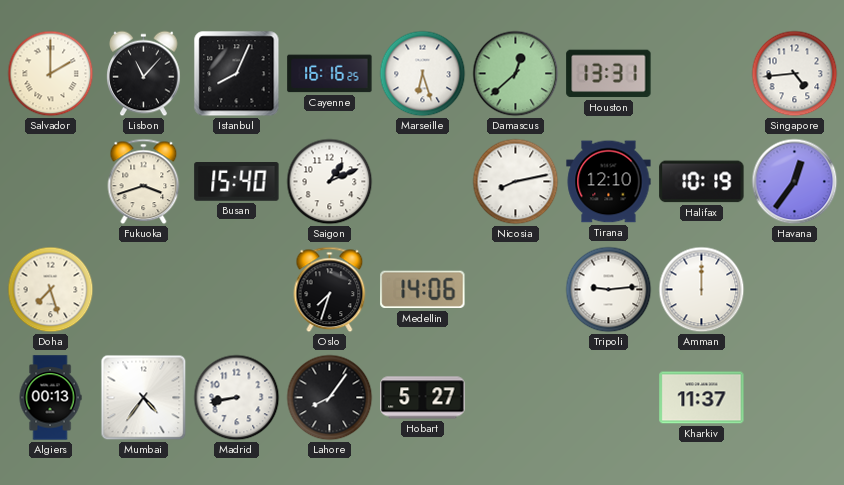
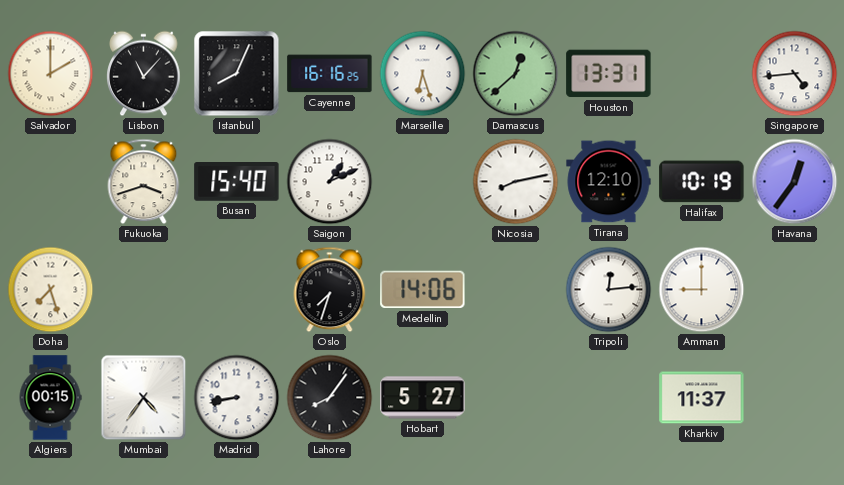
Tripoli: 9:14 -> 12:14
Amman: 12:00 -> 9:00
Algiers: 00:13 -> 00:15
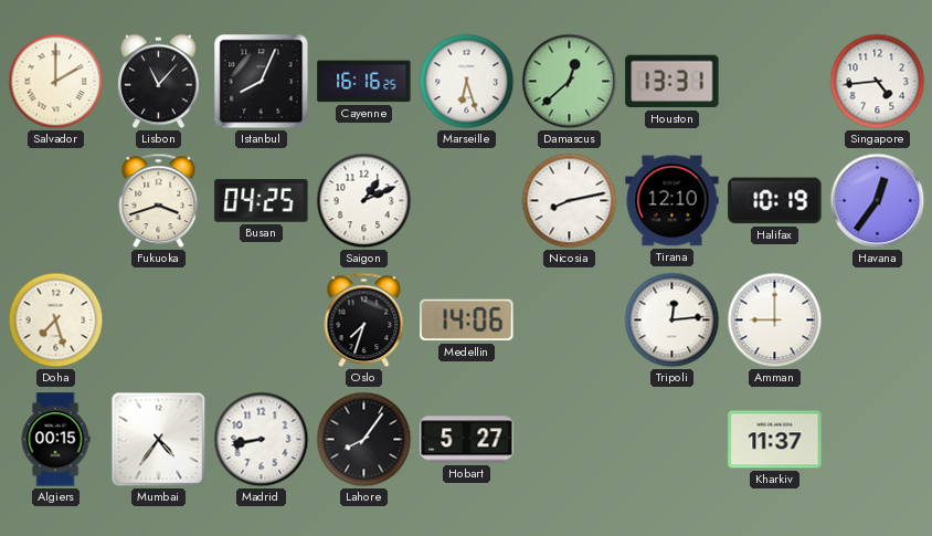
Busan: 15:40 -> 04:25
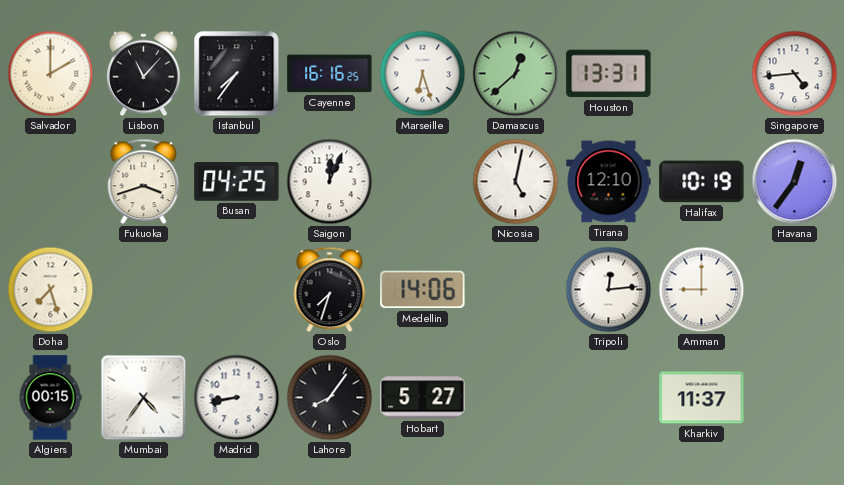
Istanbul: 8:04 -> 7:36
Saigon: 1:11 -> 12:04
Nicosia: 8:13 -> 5:02
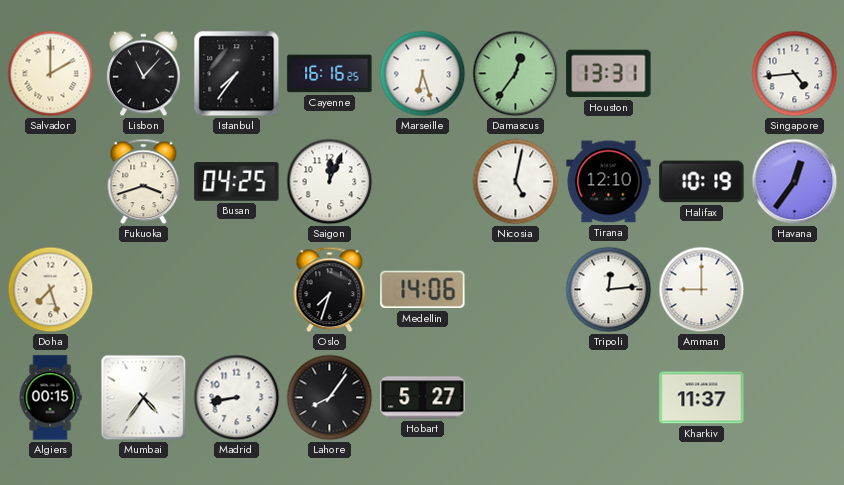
Damascus: 12:38 -> 12:36
